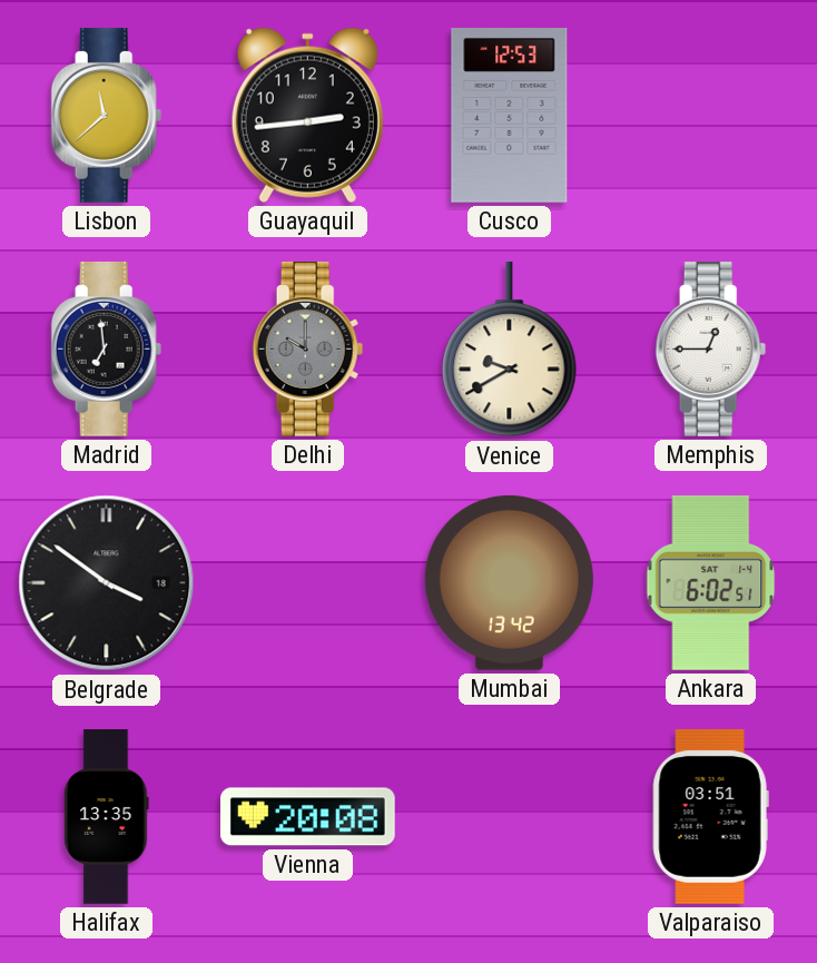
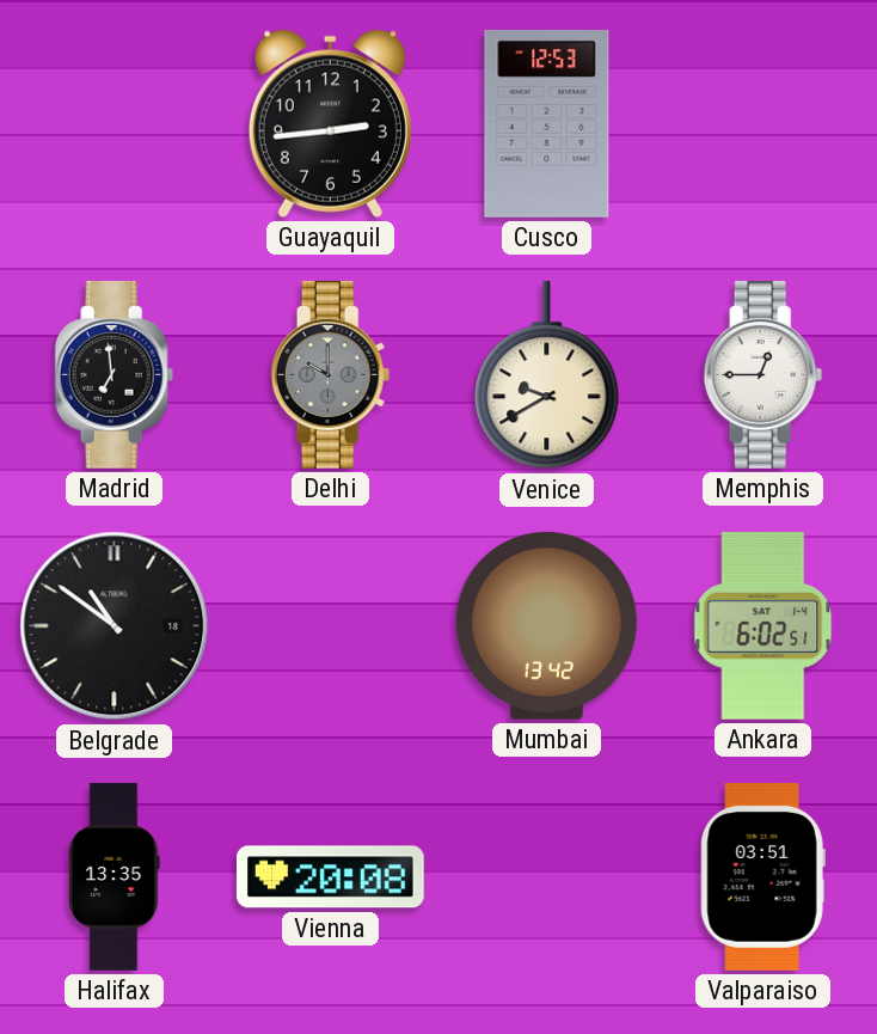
Lisbon: 11:38 -> none
Belgrade: 3:51 -> 10:51
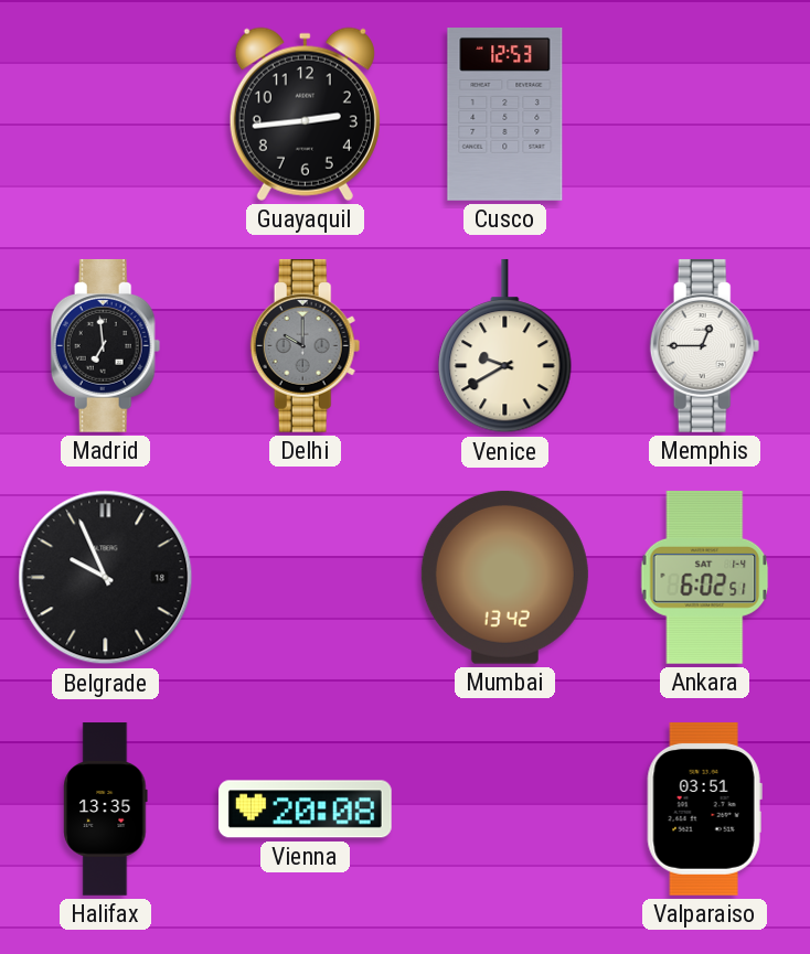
Belgrade: 10:51 -> 9:56
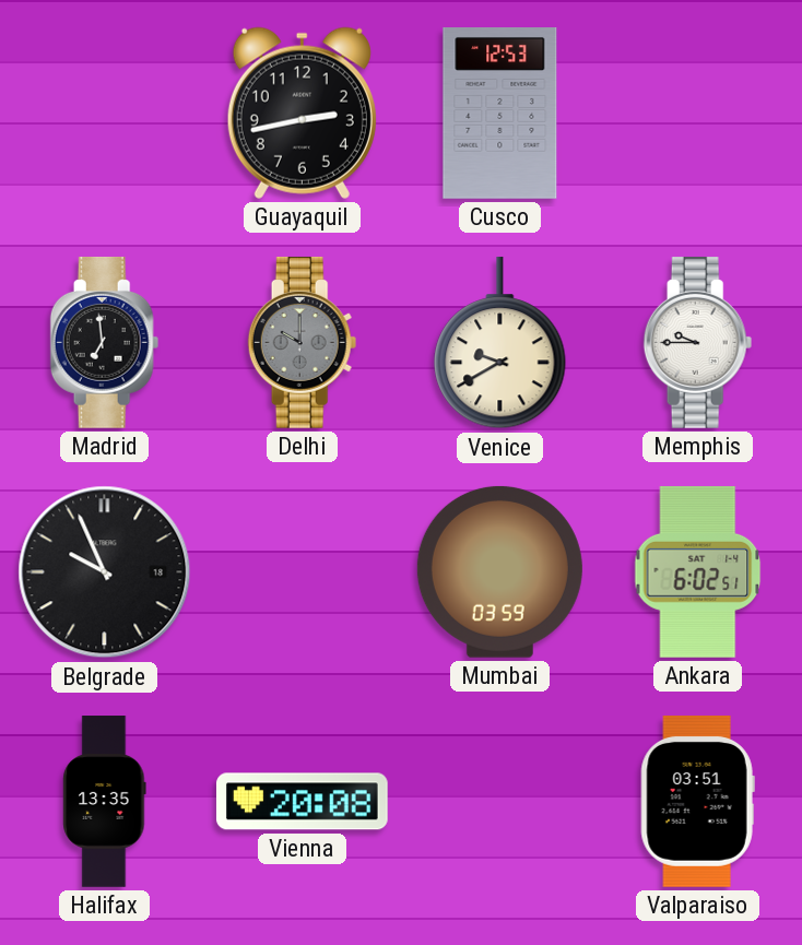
Guayaquil: 2:44 -> 2:43
Memphis: 12:45 -> 9:45
Mumbai: 13:42 -> 03:59
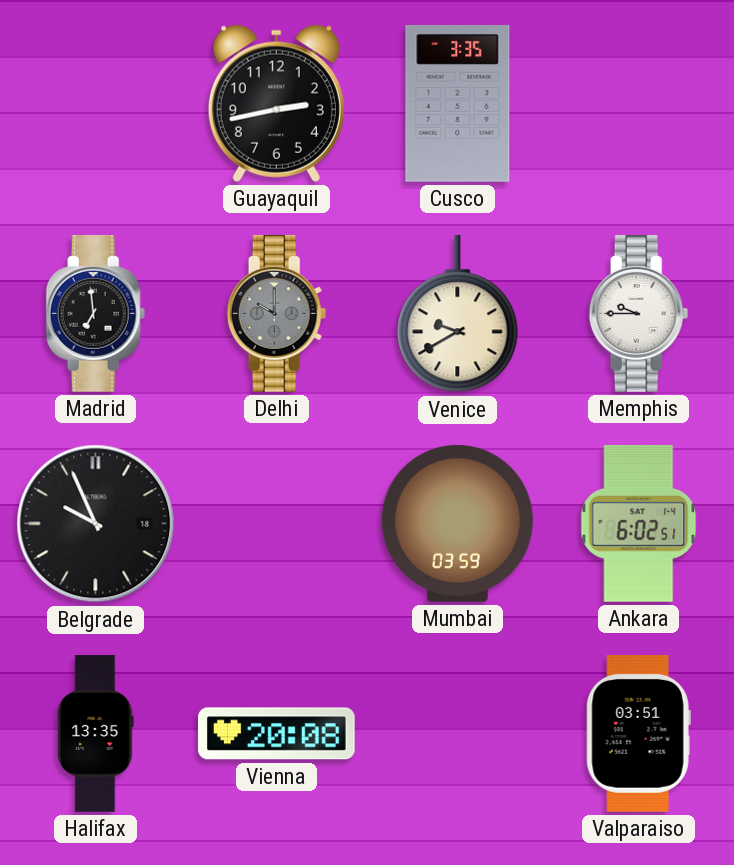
Cusco: 12:53 -> 3:35
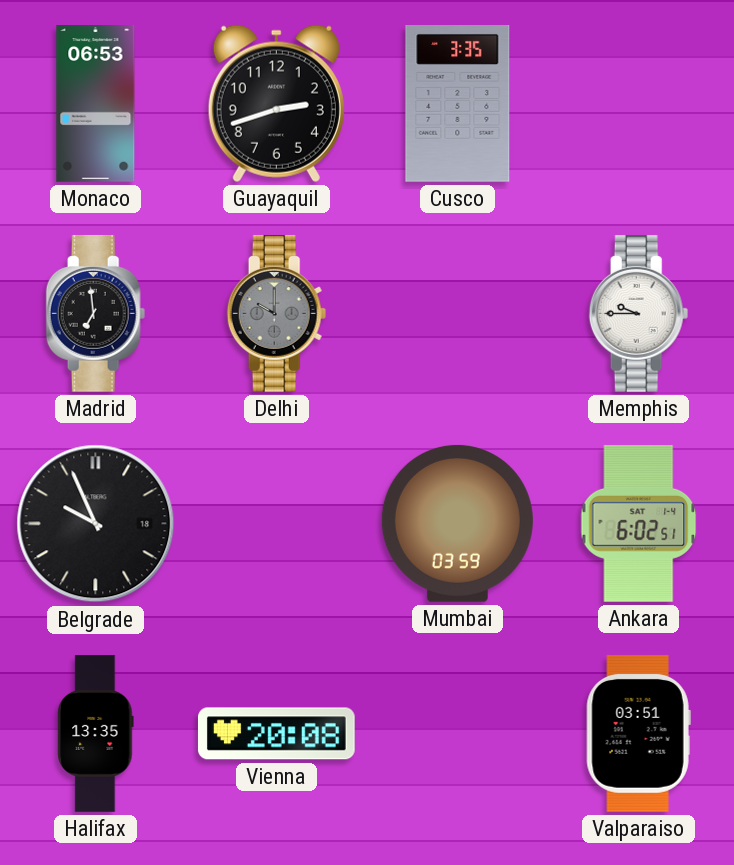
Monaco: none -> 06:53
Guayaquil: 2:43 -> 2:42
Venice: 9:40 -> none
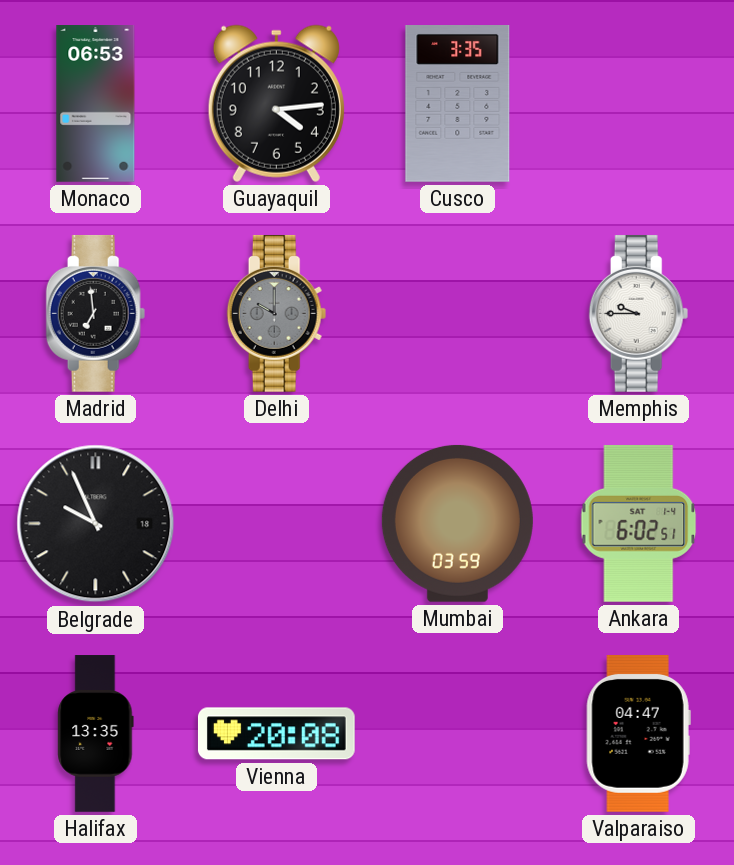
Guayaquil: 2:42 -> 4:14
Valparaiso: 03:51 -> 04:47
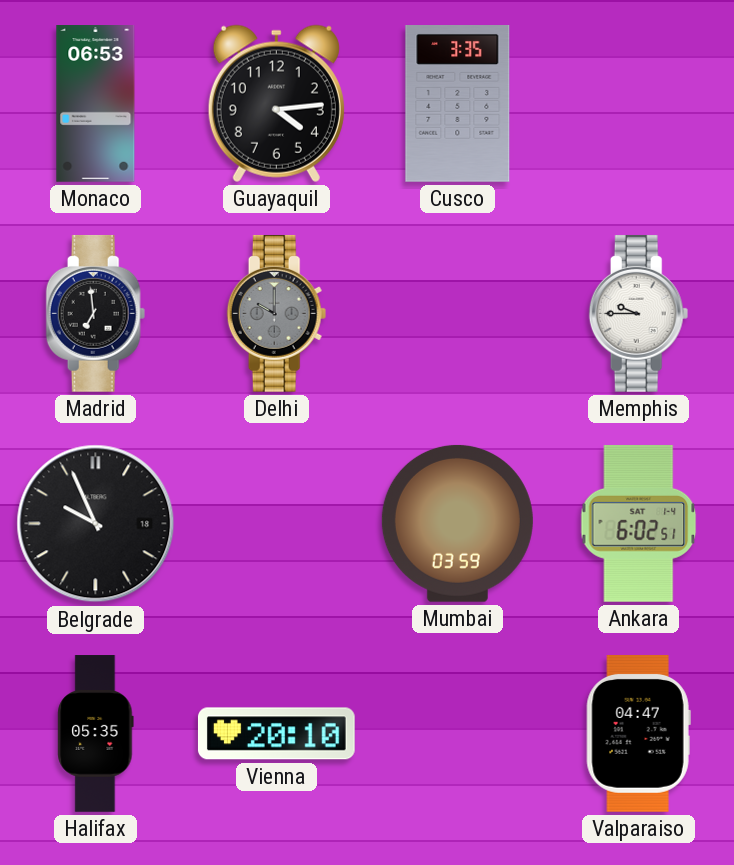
Halifax: 13:35 -> 05:35
Vienna: 20:08 -> 20:10
